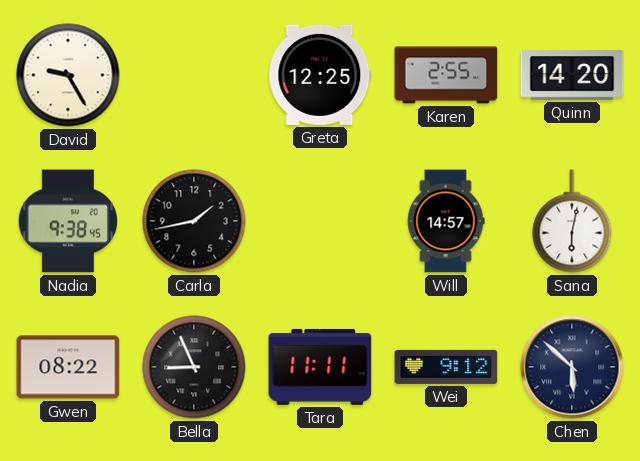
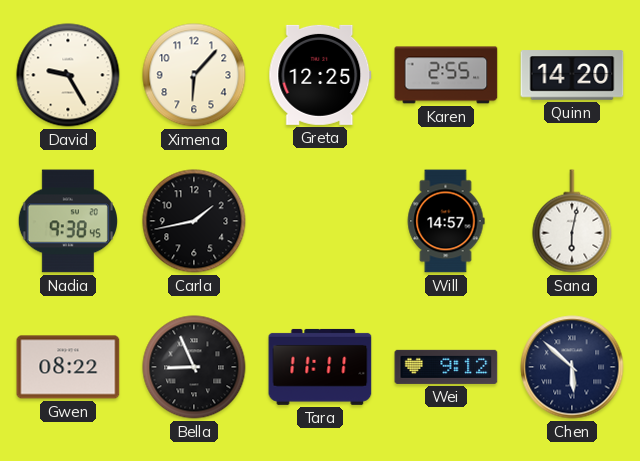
Ximena: none -> 6:07
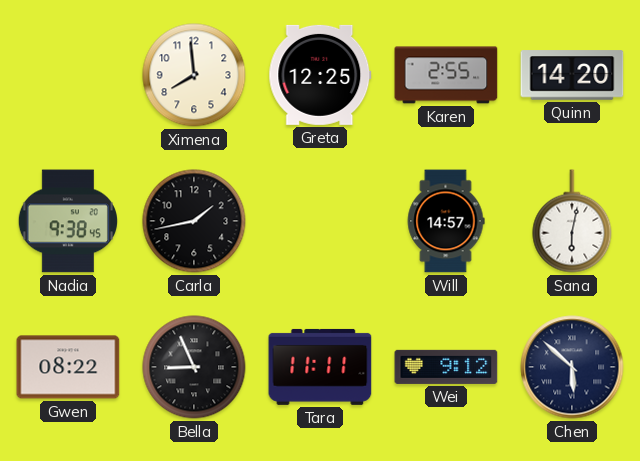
David: 9:25 -> none
Ximena: 6:07 -> 7:59
